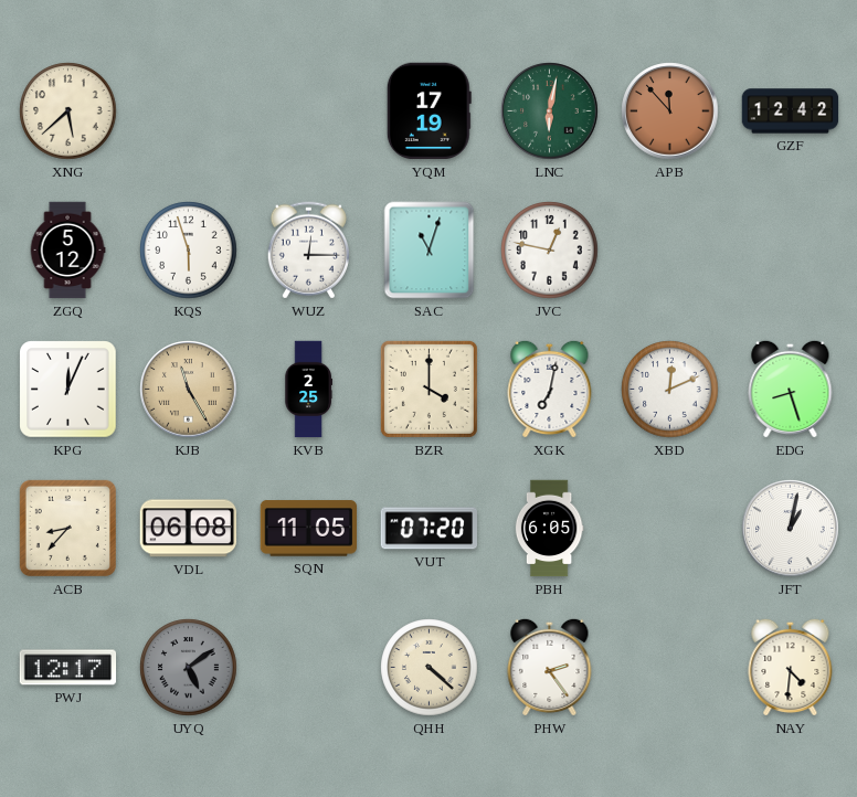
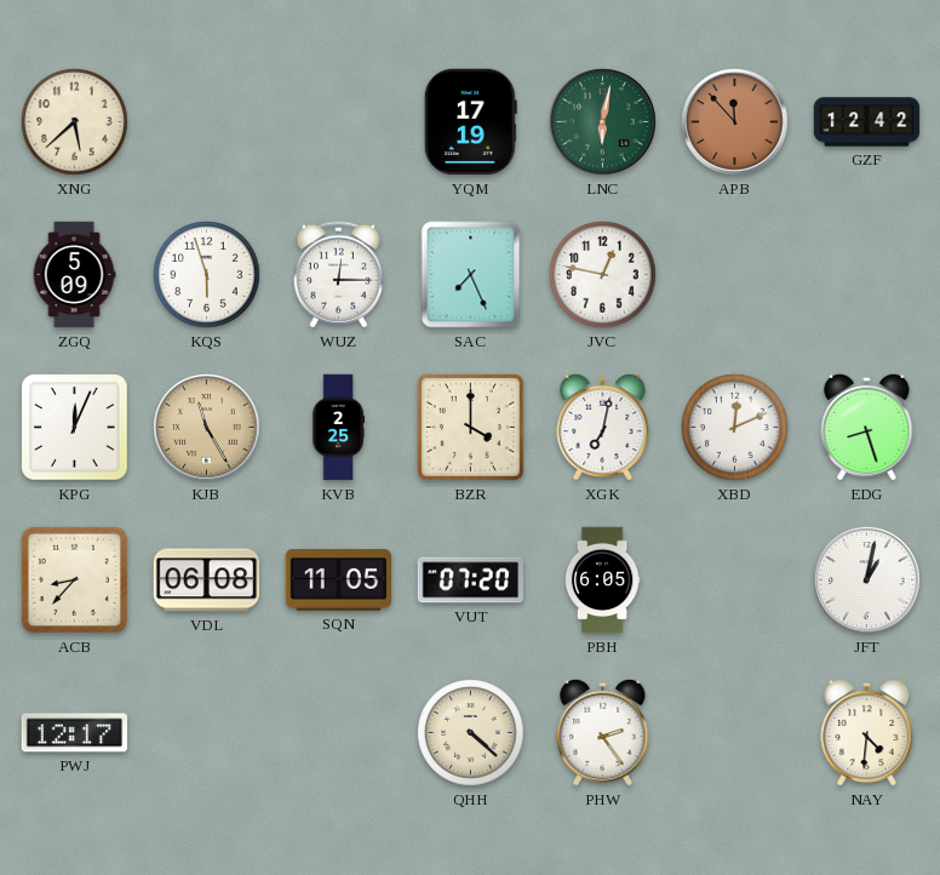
ZGQ: 5:12 -> 5:09
SAC: 11:03 -> 7:26
UYQ: 5:09 -> none
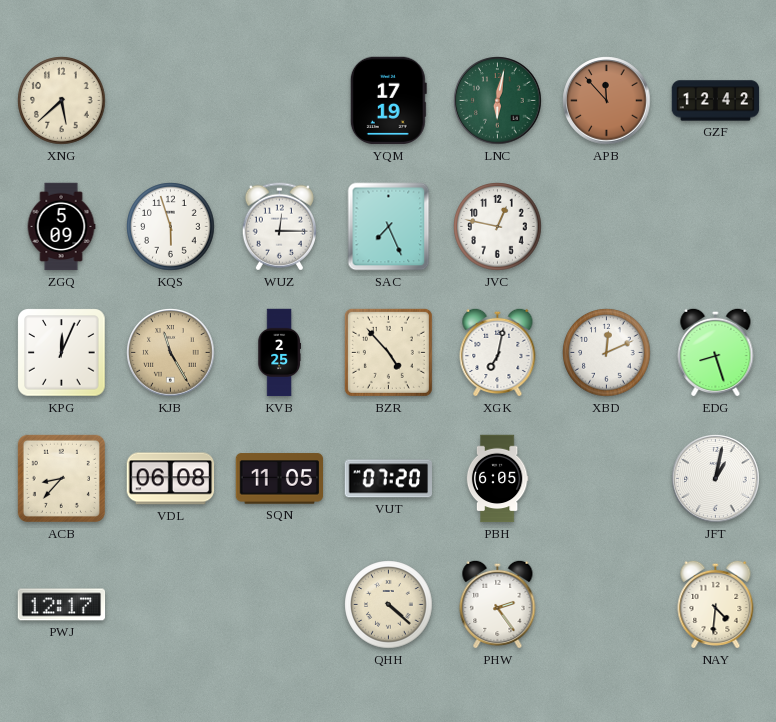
BZR: 4:00 -> 4:53
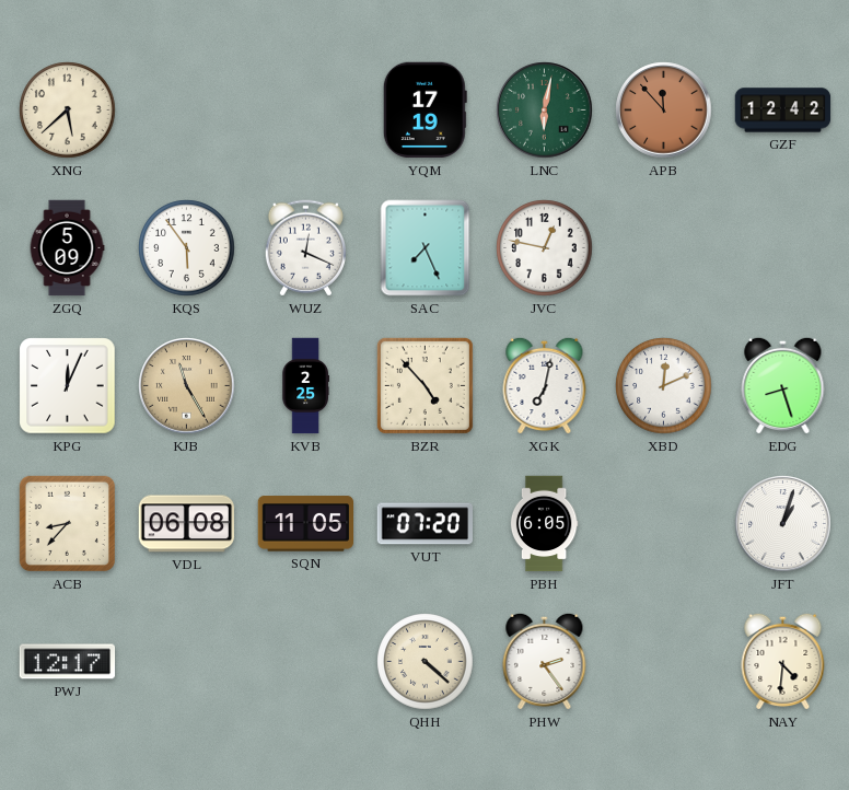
KQS: 5:57 -> 5:54
WUZ: 12:15 -> 12:19
JFT: 1:02 -> 1:03
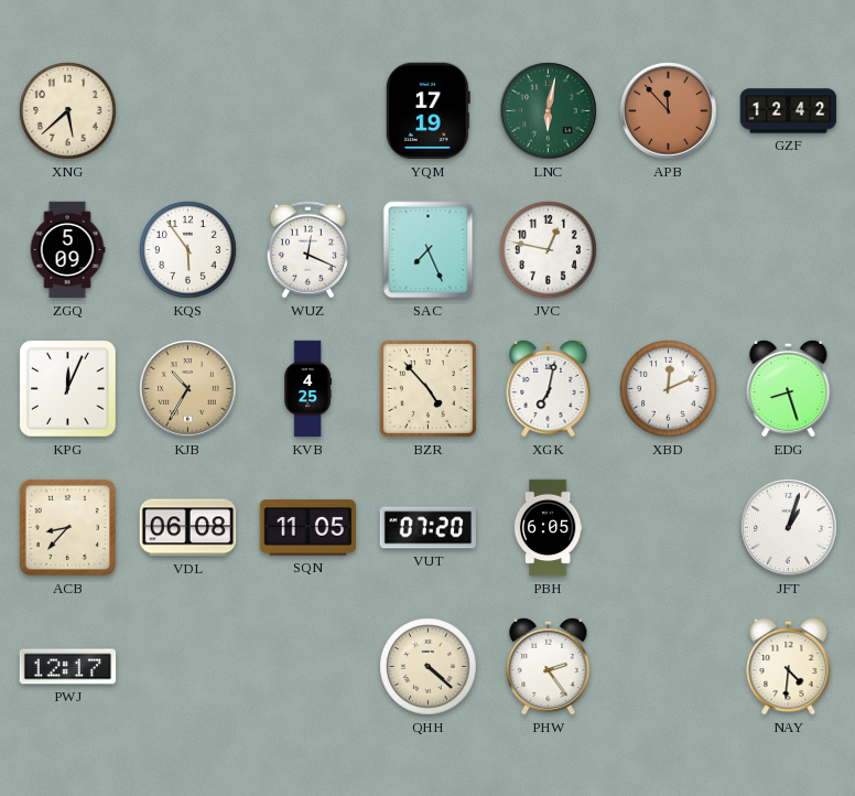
KJB: 11:25 -> 10:35
KVB: 2:25 -> 4:25
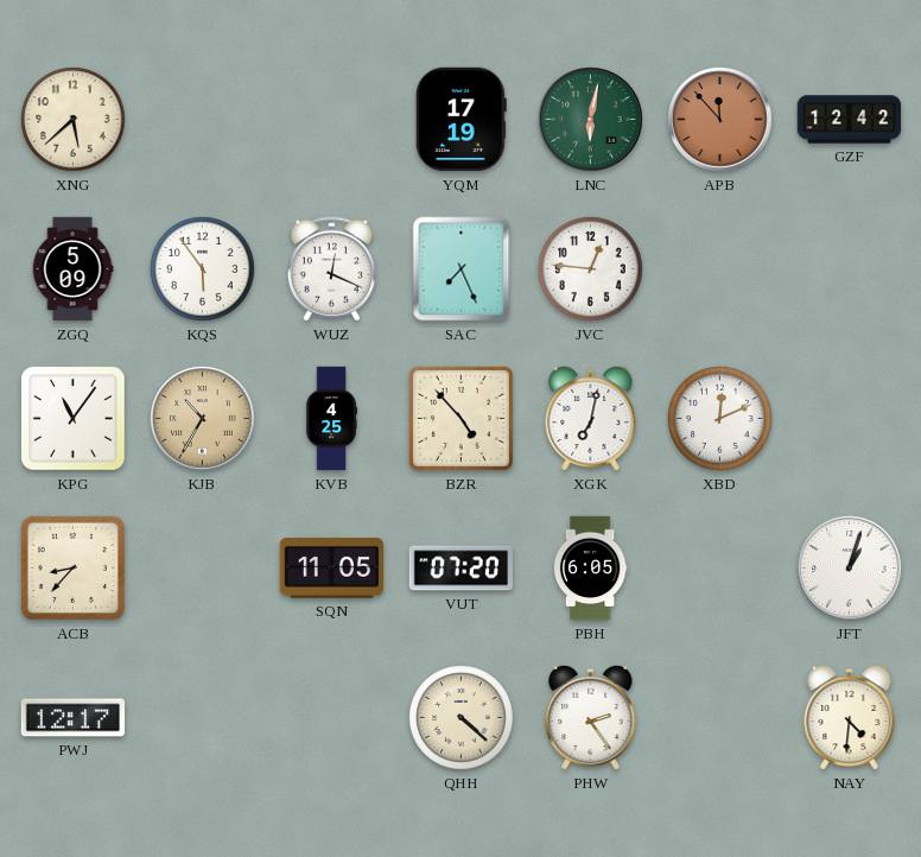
JVC: 12:47 -> 12:46
KPG: 12:04 -> 11:06
EDG: 8:27 -> none
VDL: 06:08 -> none
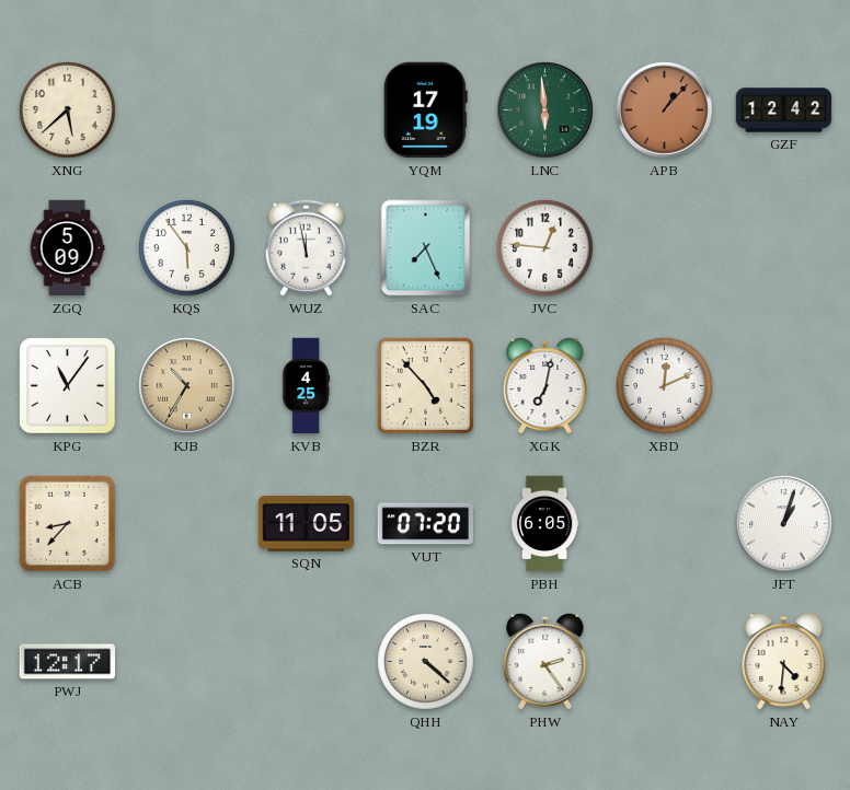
LNC: 6:02 -> 5:59
APB: 11:53 -> 1:07
WUZ: 12:19 -> 11:58
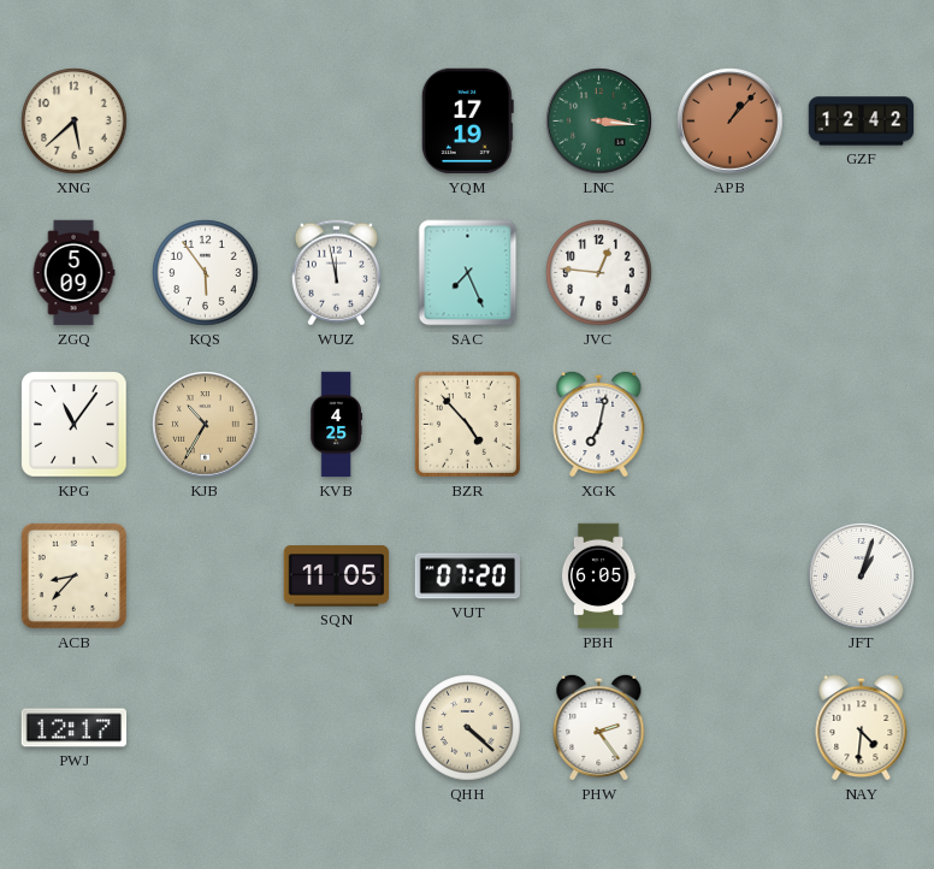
LNC: 5:59 -> 3:16
XBD: 12:11 -> none
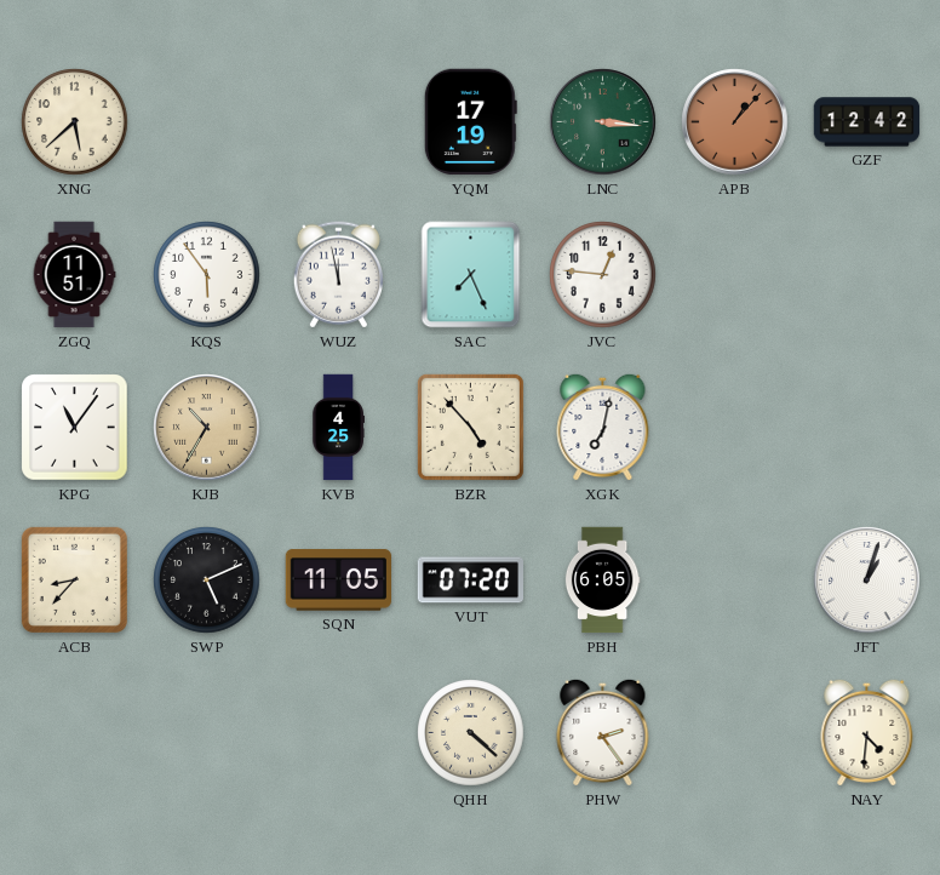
ZGQ: 5:09 -> 11:51
SWP: none -> 5:11
PWJ: 12:17 -> none
